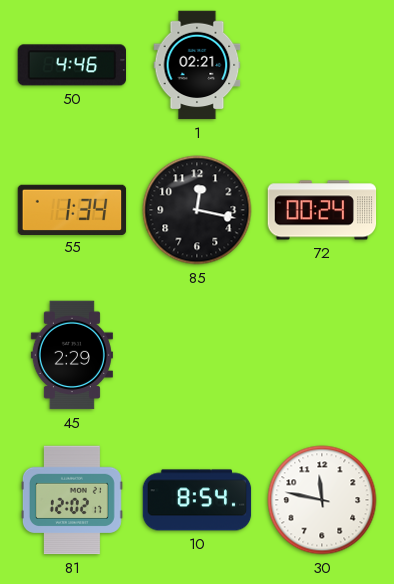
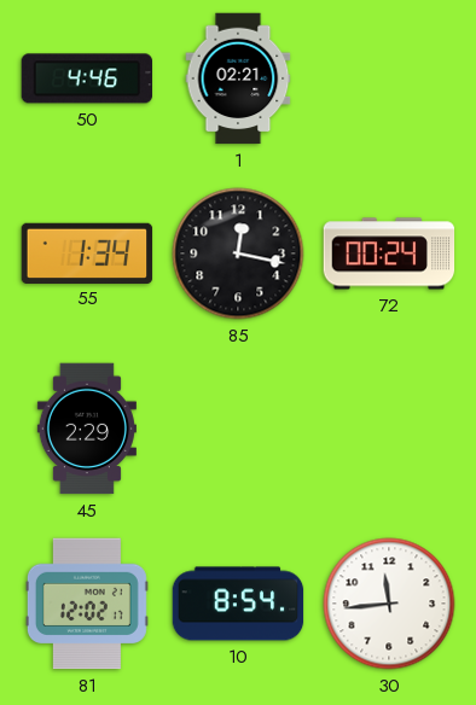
30: 11:47 -> 11:44
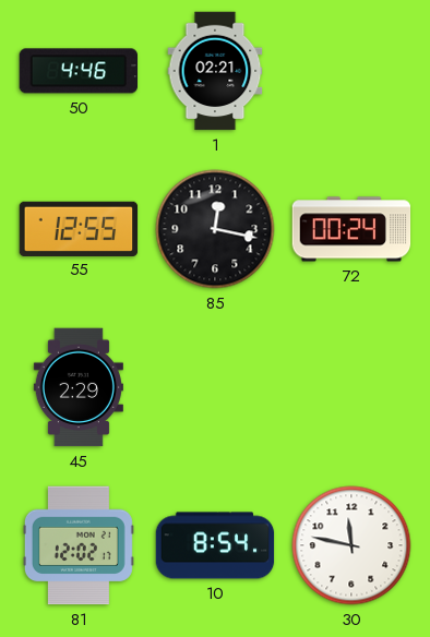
55: 1:34 -> 12:55
30: 11:44 -> 11:47
